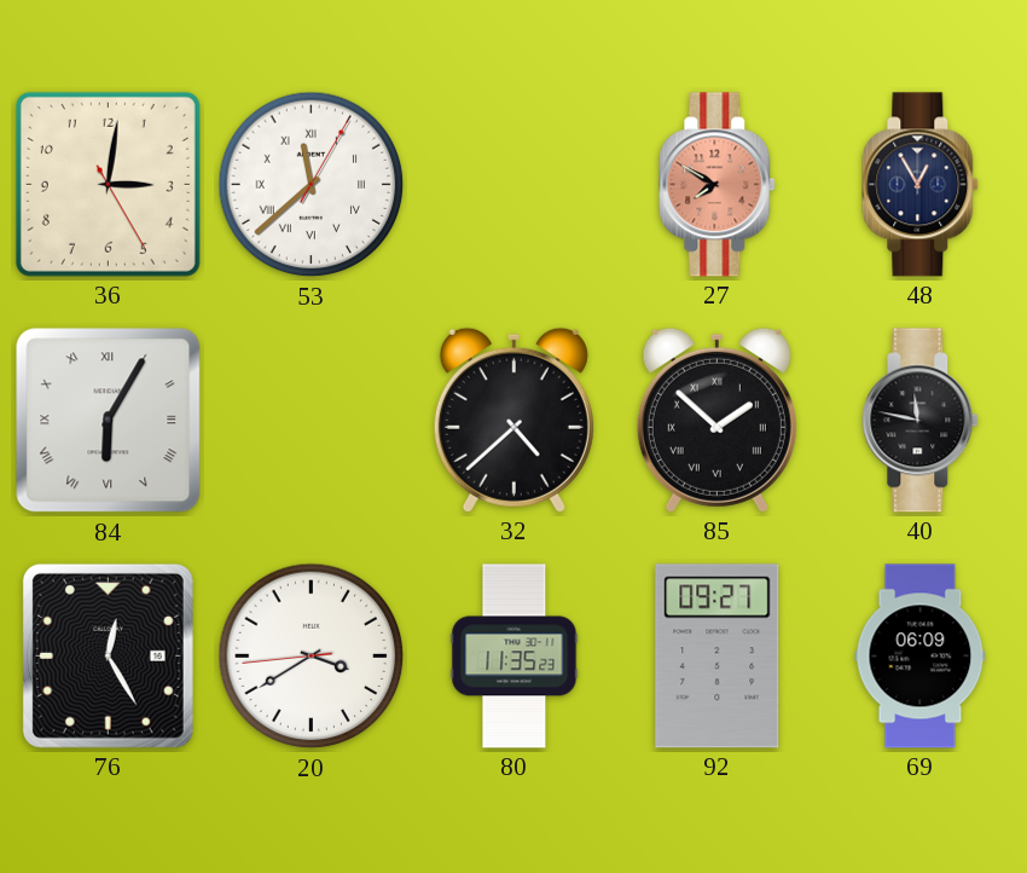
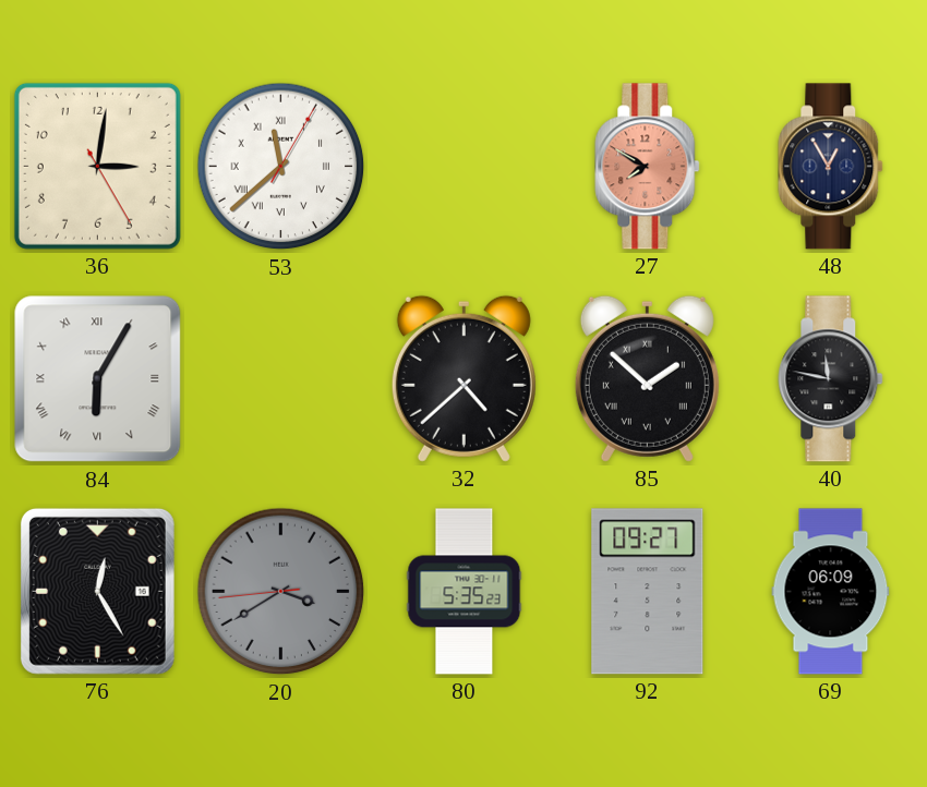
20 dial: white -> grey
80: 11:35 -> 5:35
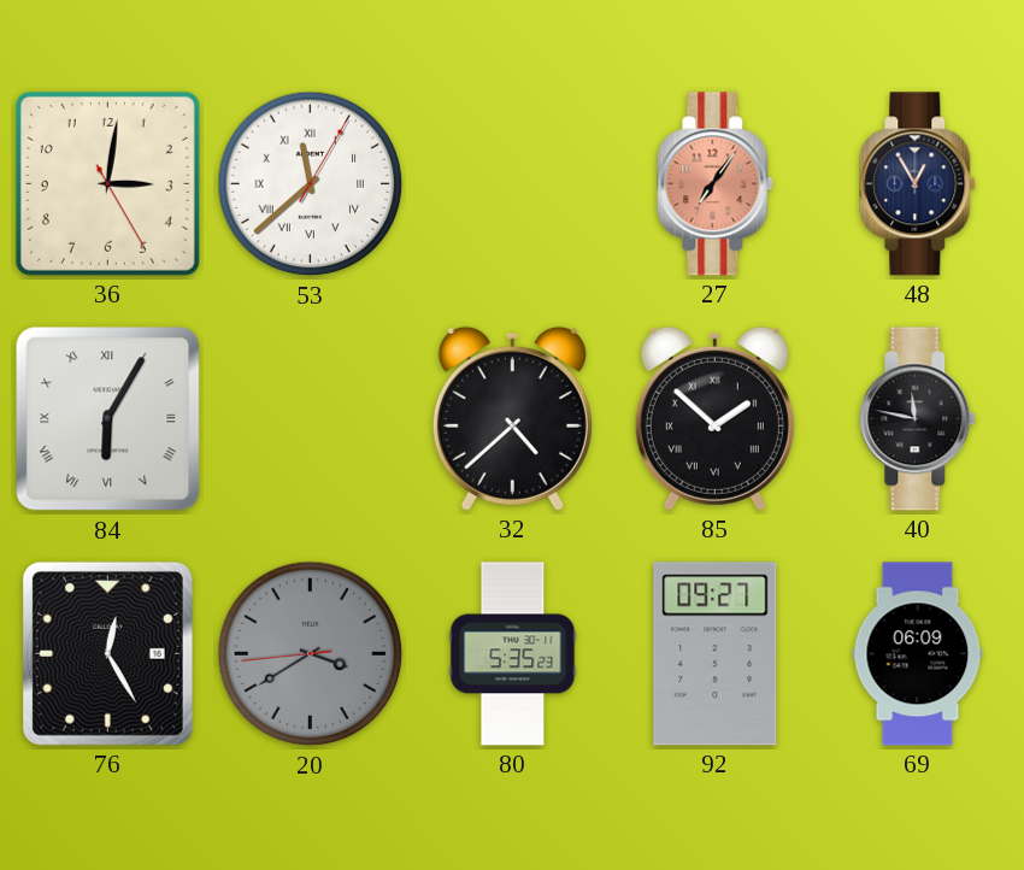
27: 7:50 -> 7:06
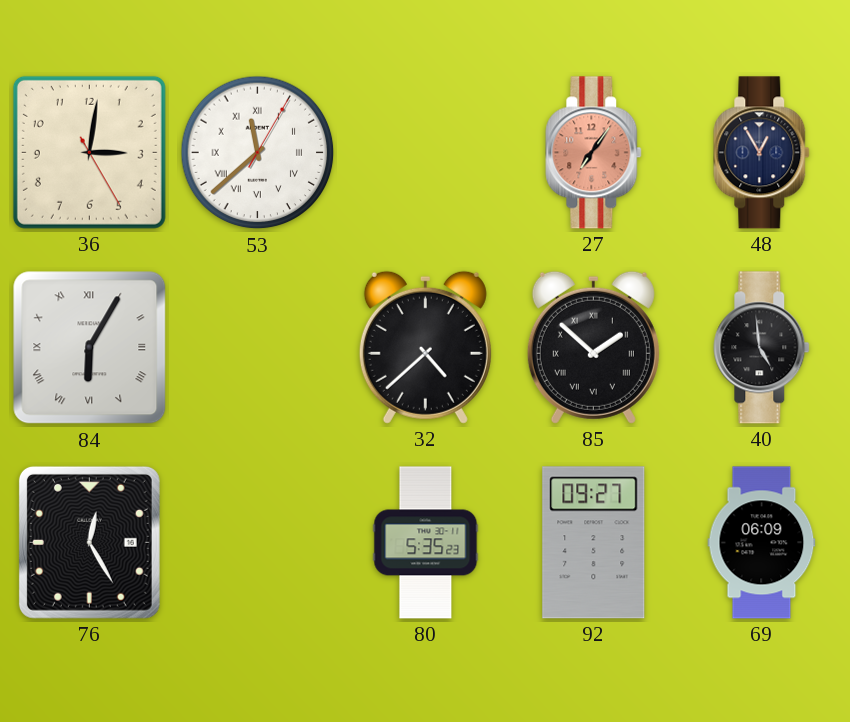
40: 11:47 -> 4:59
20: 3:39 -> none
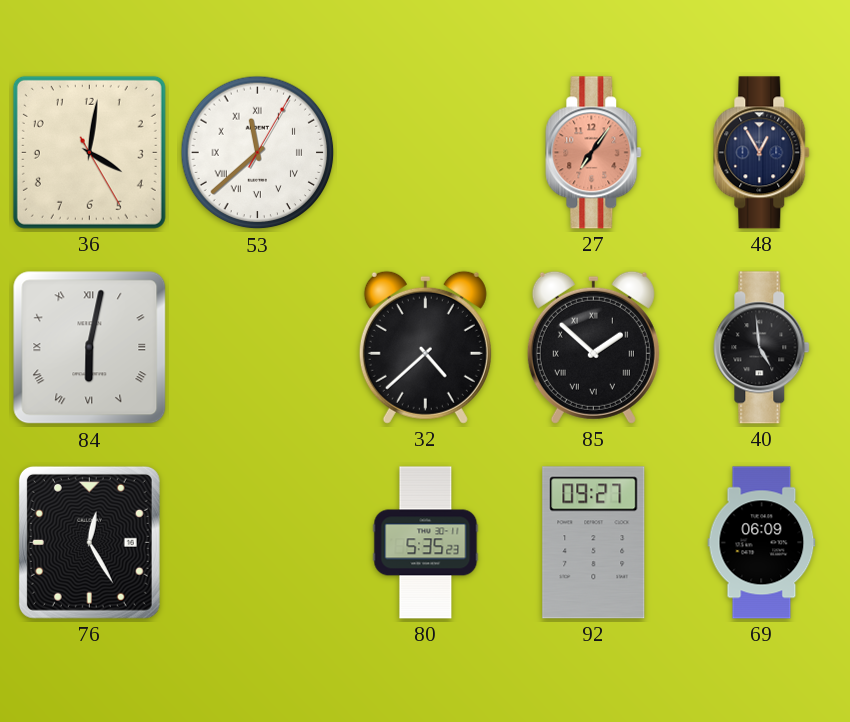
36: 3:01 -> 4:01
84: 6:05 -> 6:02
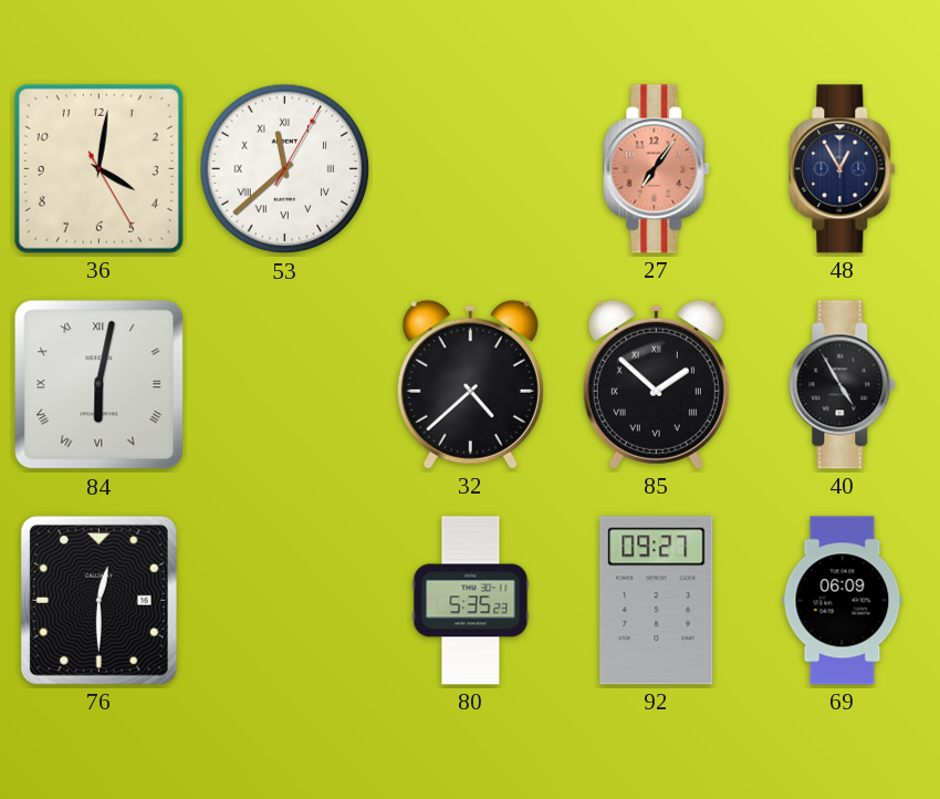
40: 4:59 -> 4:55
76: 12:25 -> 12:30
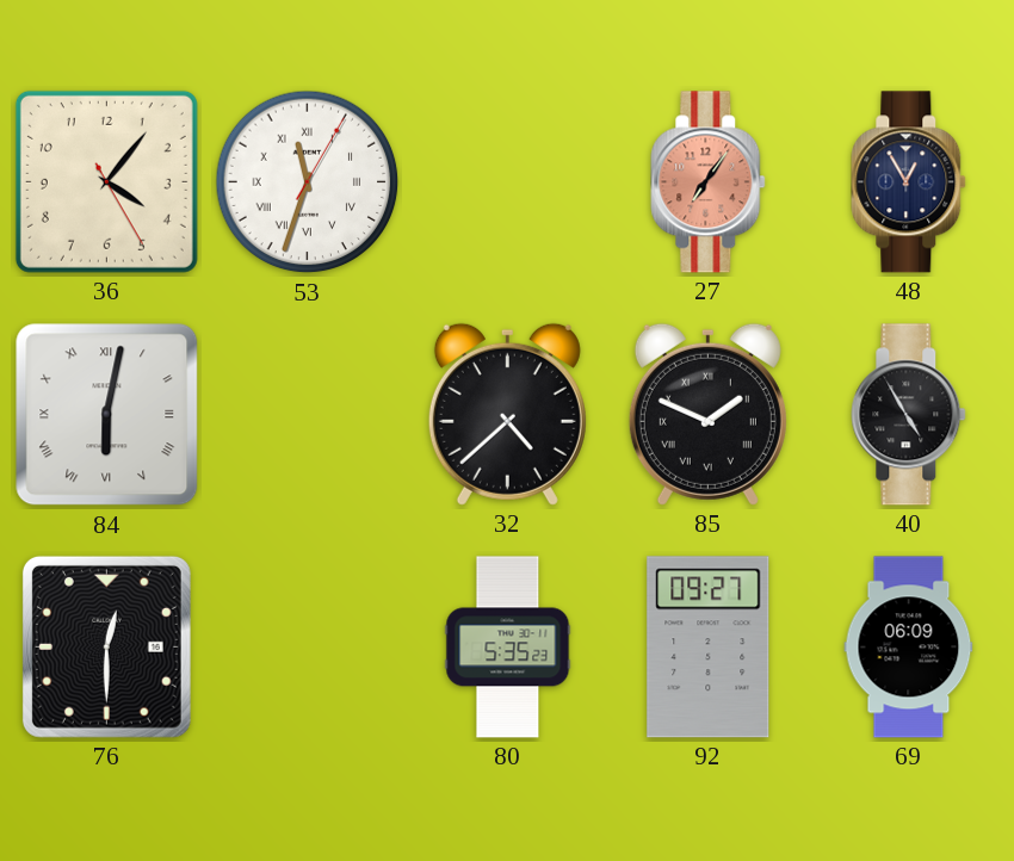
36: 4:01 -> 4:06
53: 11:38 -> 11:33
85: 1:52 -> 1:49
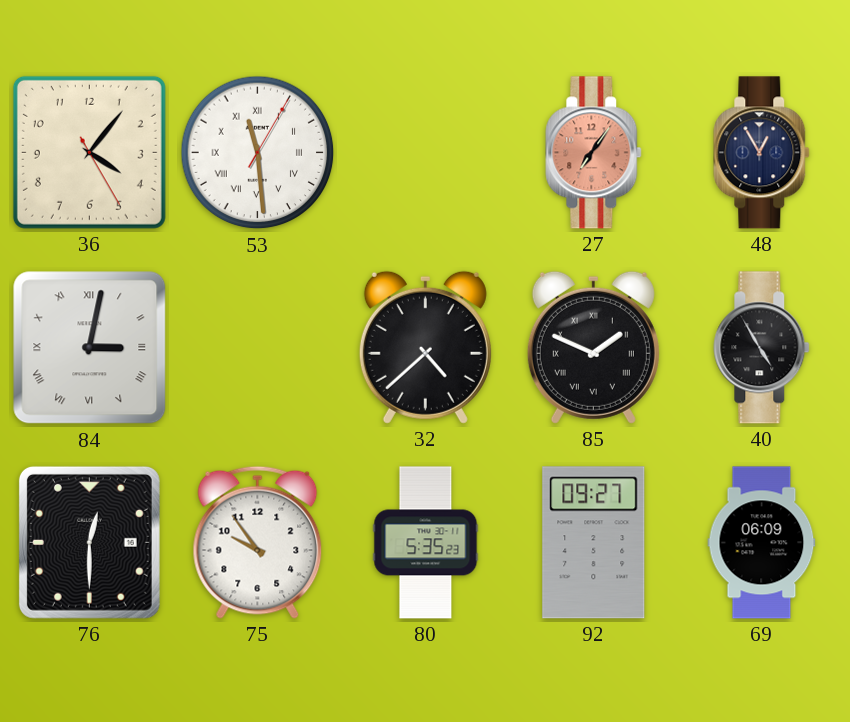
53: 11:33 -> 11:29
84: 6:02 -> 3:02
75: none -> 9:54
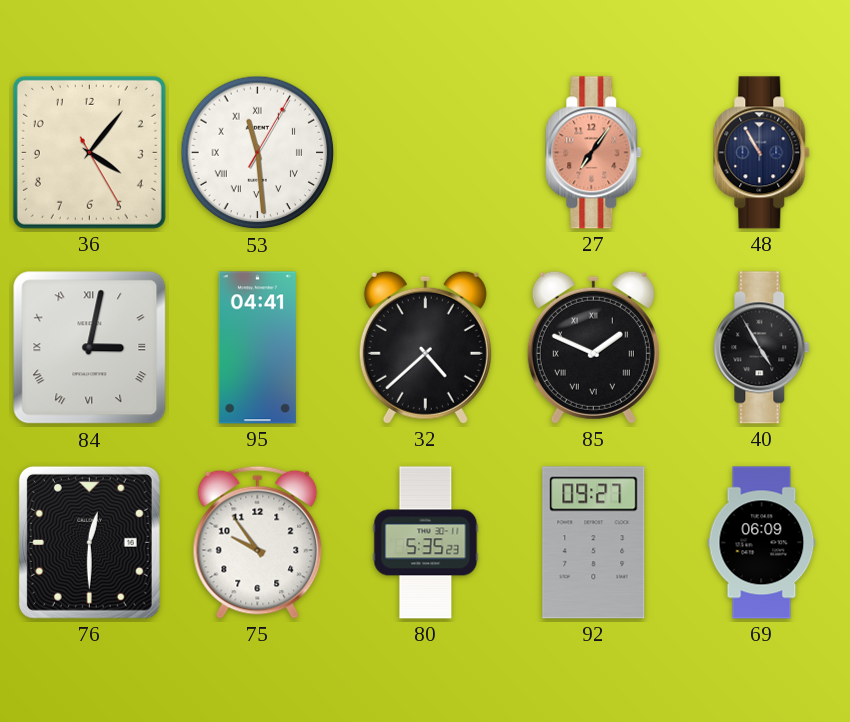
48: 12:55 -> 10:55
95: none -> 04:41
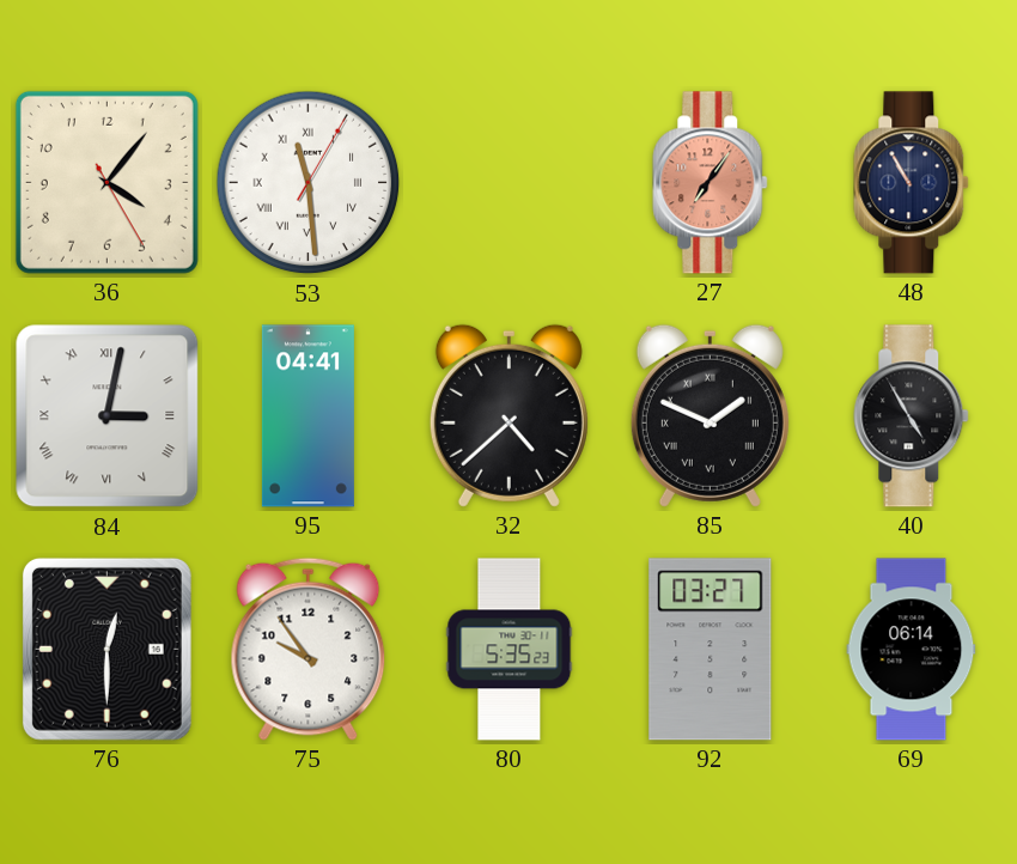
92: 09:27 -> 03:27
69: 06:09 -> 06:14
